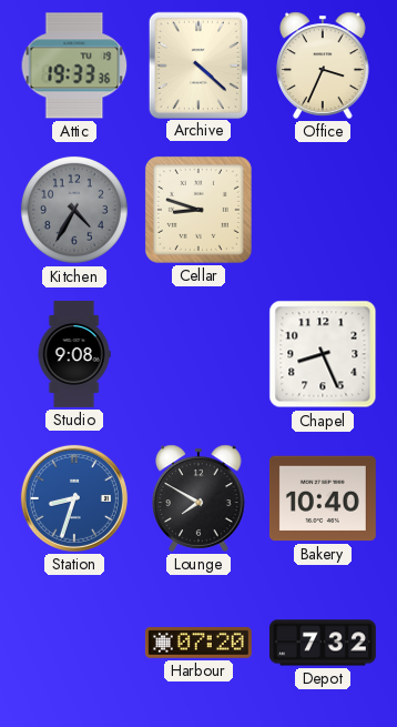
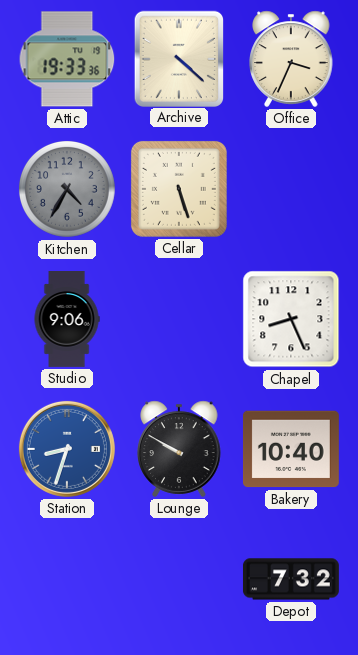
Cellar: 8:48 -> 5:27
Studio: 9:08 -> 9:06
Lounge: 7:50 -> 9:50
Harbour: 07:20 -> none
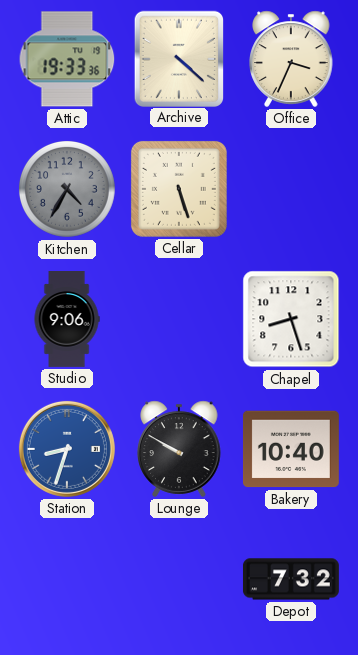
Chapel: 8:26 -> 8:27
